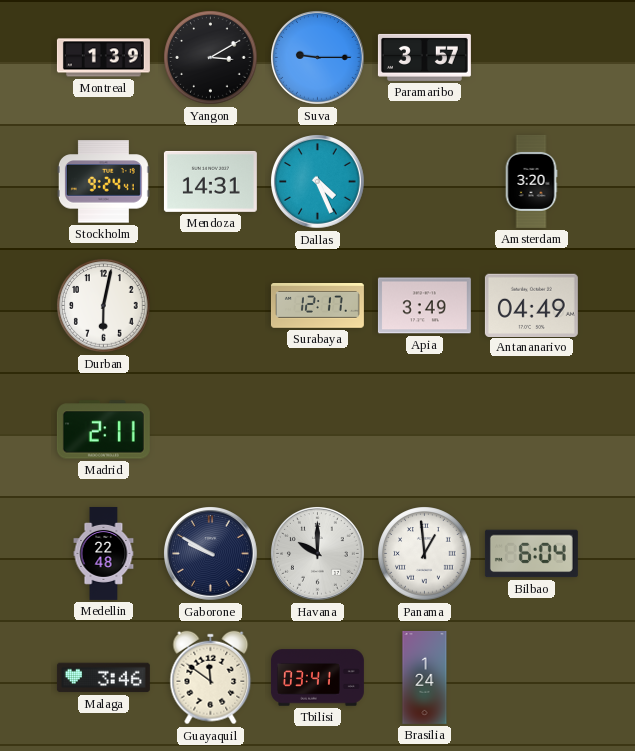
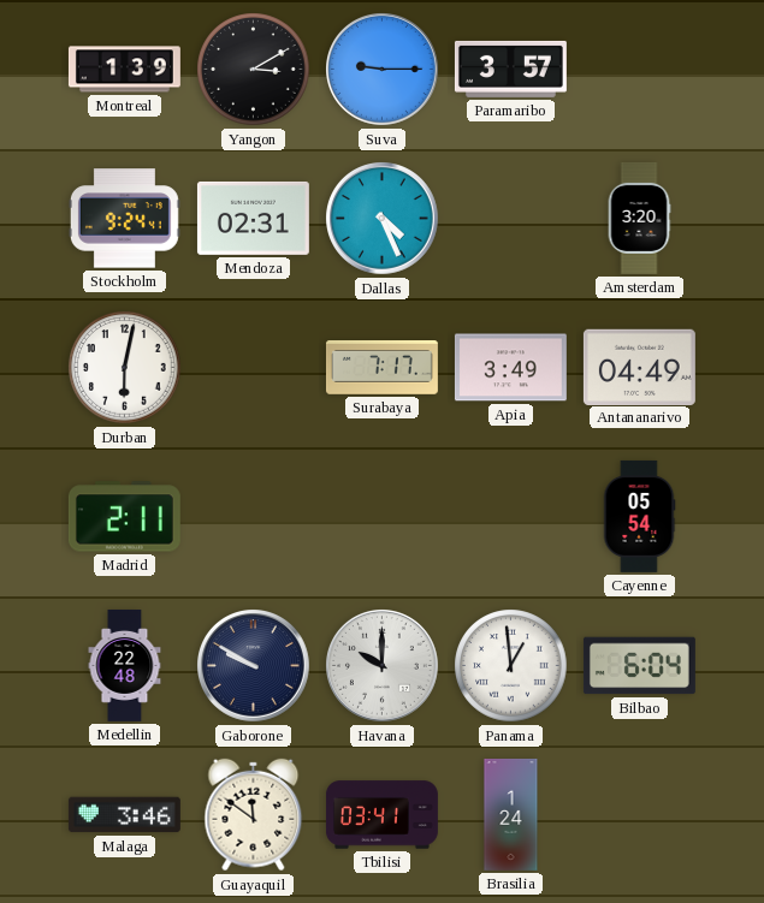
Mendoza: 14:31 -> 02:31
Surabaya: 12:17 -> 7:17
Cayenne: none -> 05:54
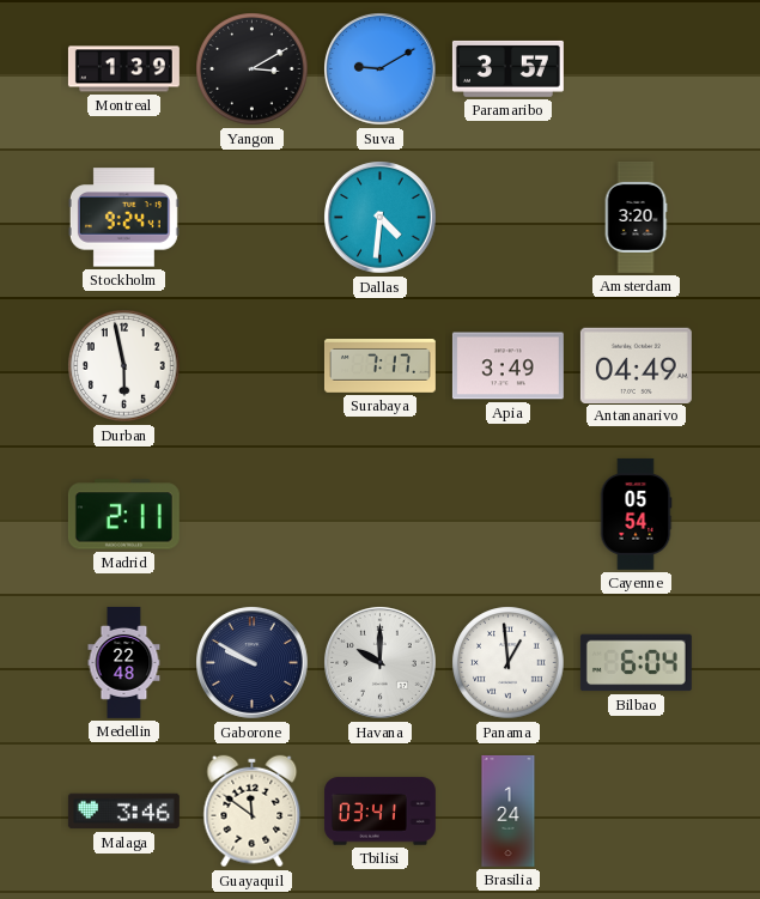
Suva: 9:15 -> 9:10
Mendoza: 02:31 -> none
Dallas: 4:26 -> 4:31
Durban: 6:02 -> 5:58
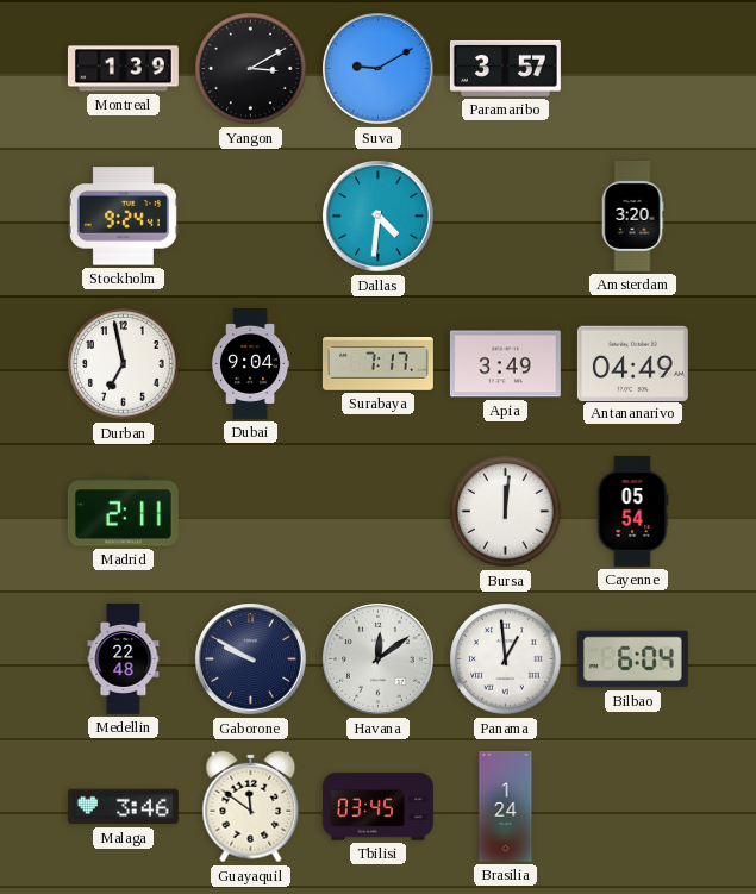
Durban: 5:58 -> 6:58
Dubai: none -> 9:04
Bursa: none -> 12:01
Havana: 10:00 -> 12:09
Tbilisi: 03:41 -> 03:45
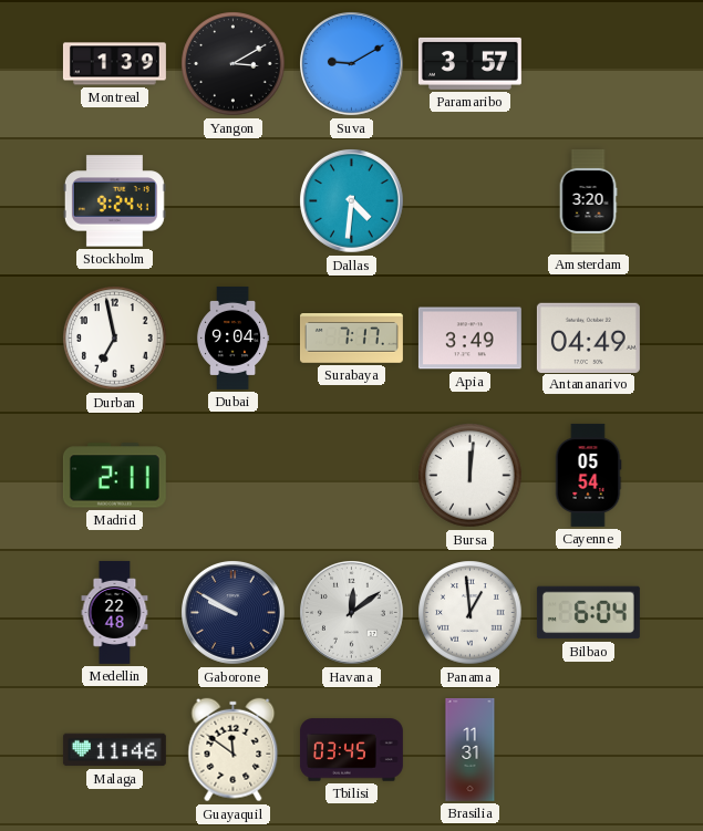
Malaga: 3:46 -> 11:46
Brasilia: 1:24 -> 11:31
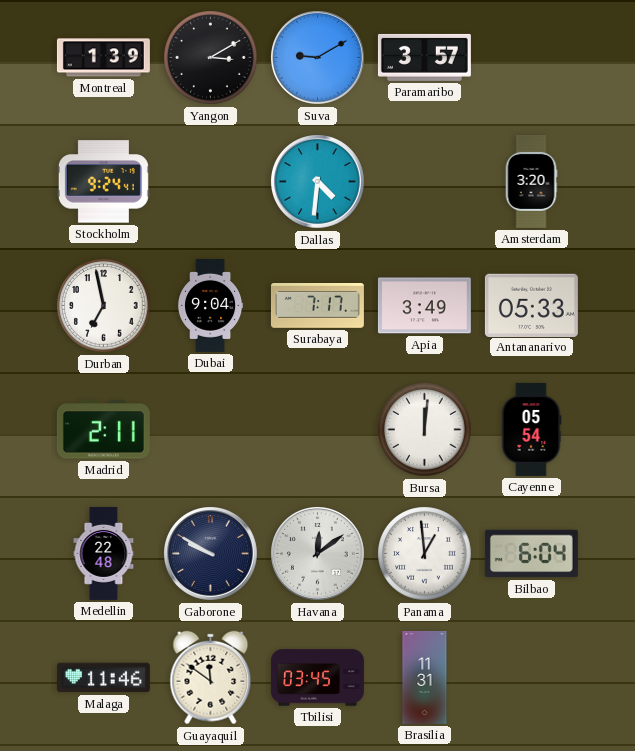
Antananarivo: 04:49 -> 05:33
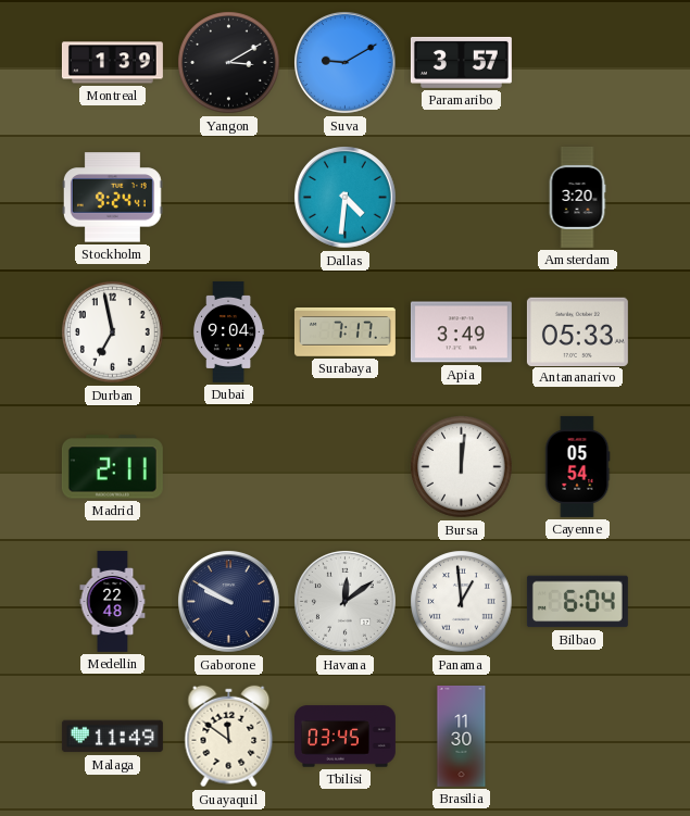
Malaga: 11:46 -> 11:49
Brasilia: 11:31 -> 11:30
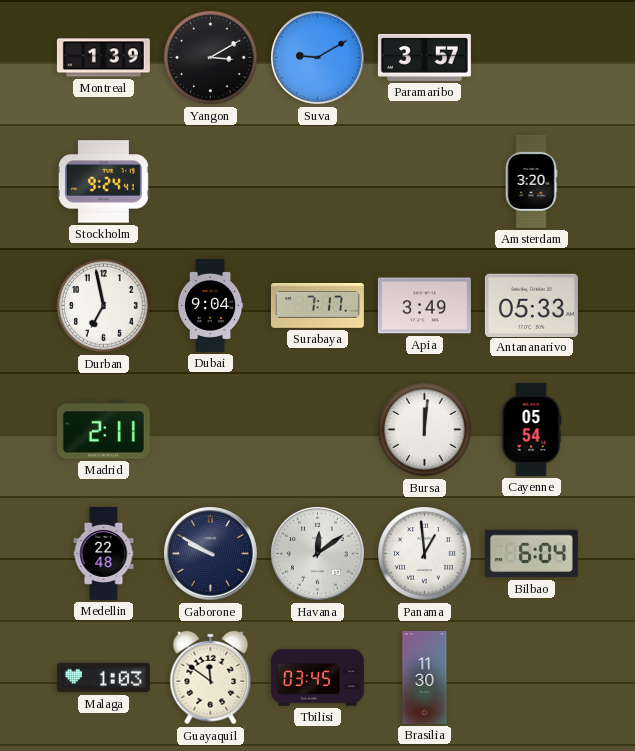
Dallas: 4:31 -> none
Malaga: 11:49 -> 1:03
